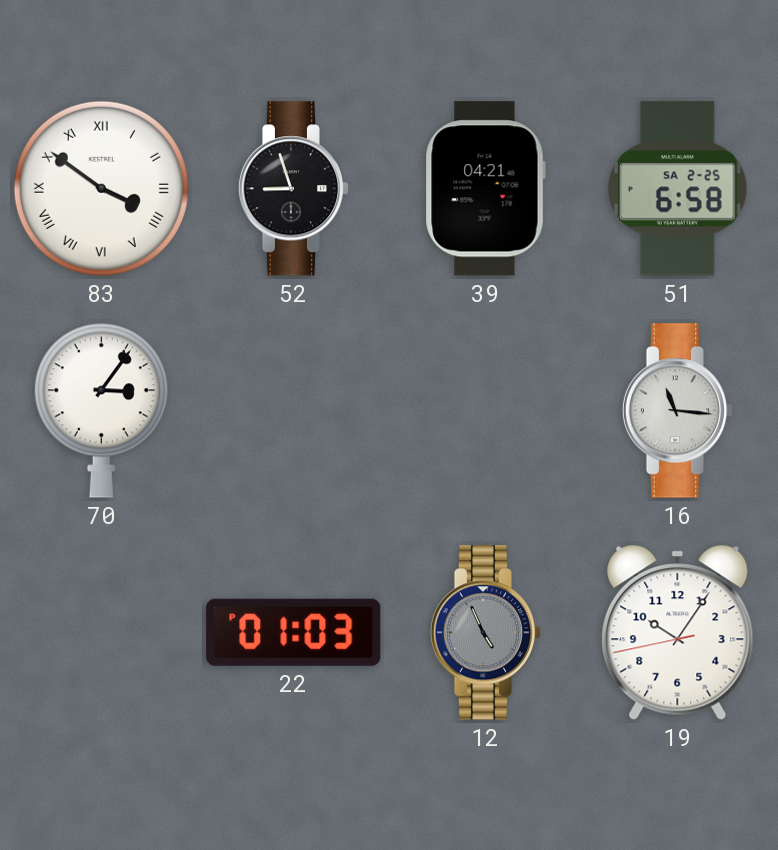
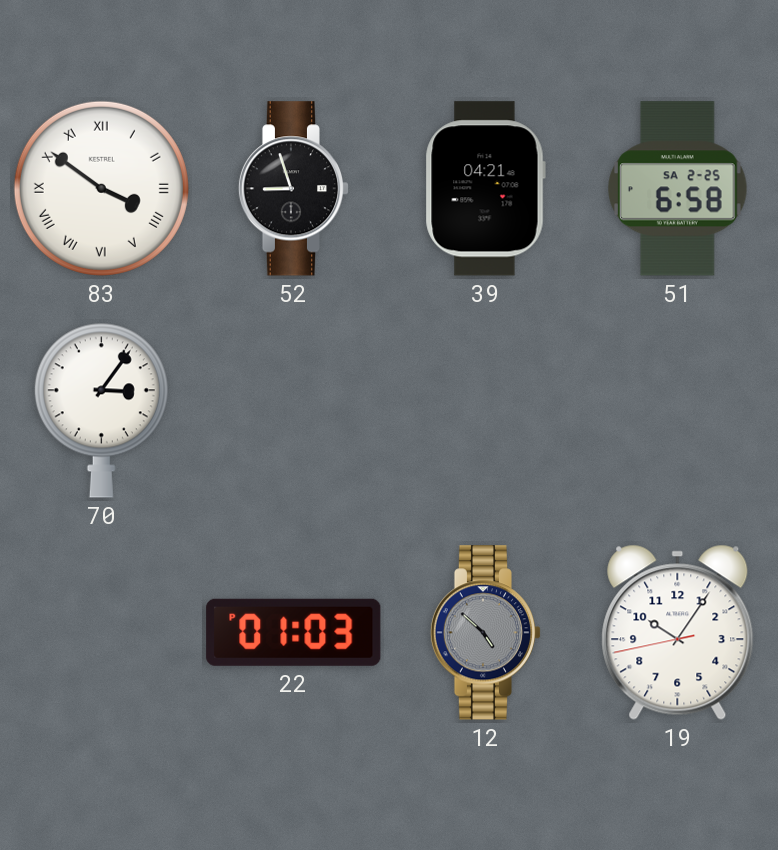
16: 11:16 -> none
12: 4:56 -> 4:52
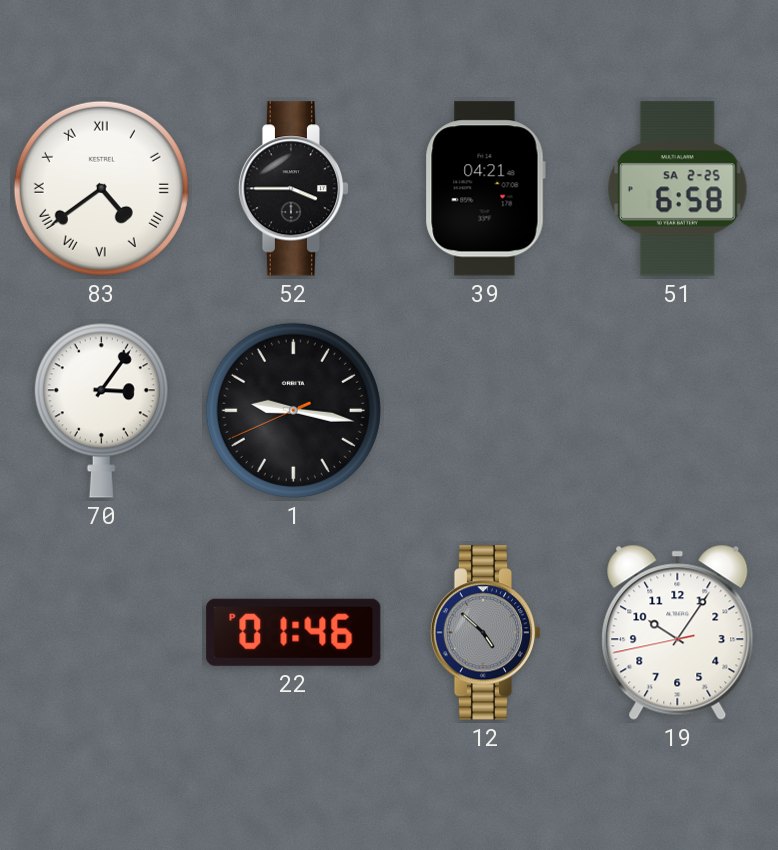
83: 3:51 -> 4:39
52: 8:57 -> 3:45
1: none -> 9:16
22: 01:03 -> 01:46
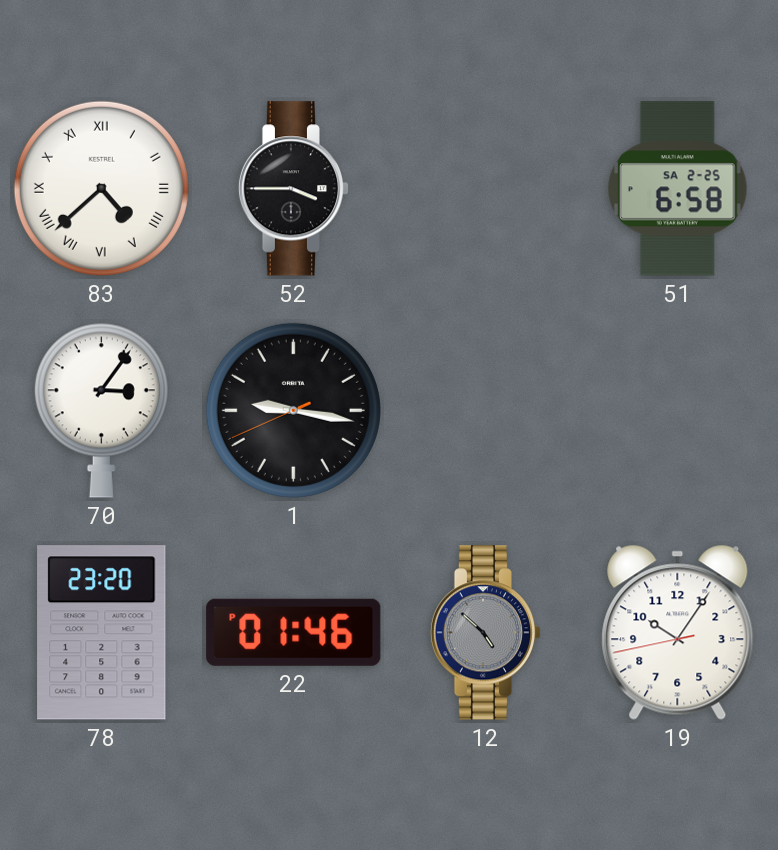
83: 4:39 -> 4:38
39: 04:21 -> none
78: none -> 23:20
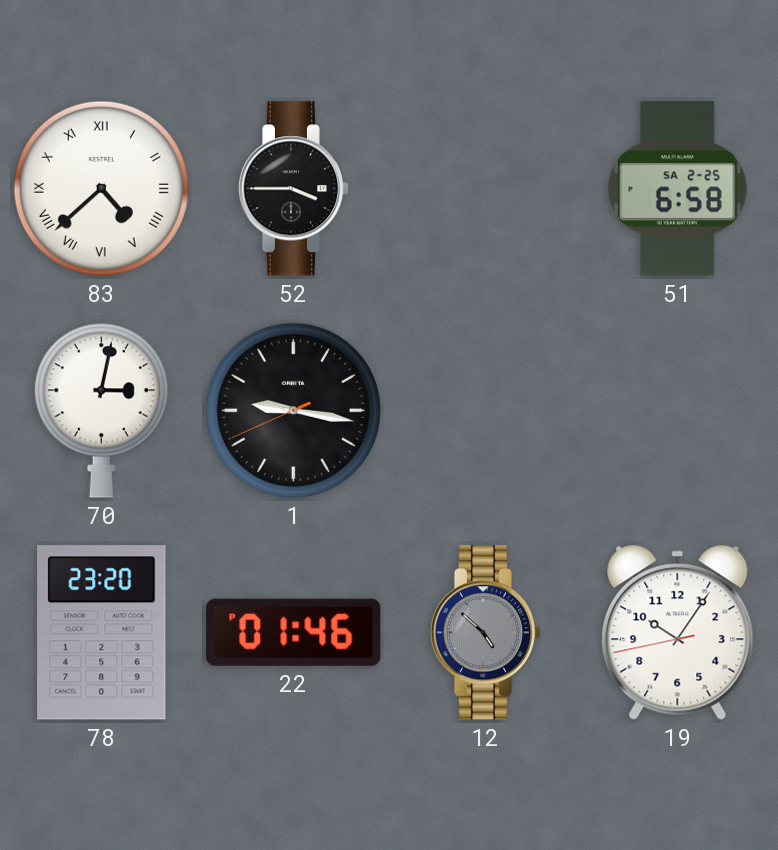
70: 3:06 -> 3:02
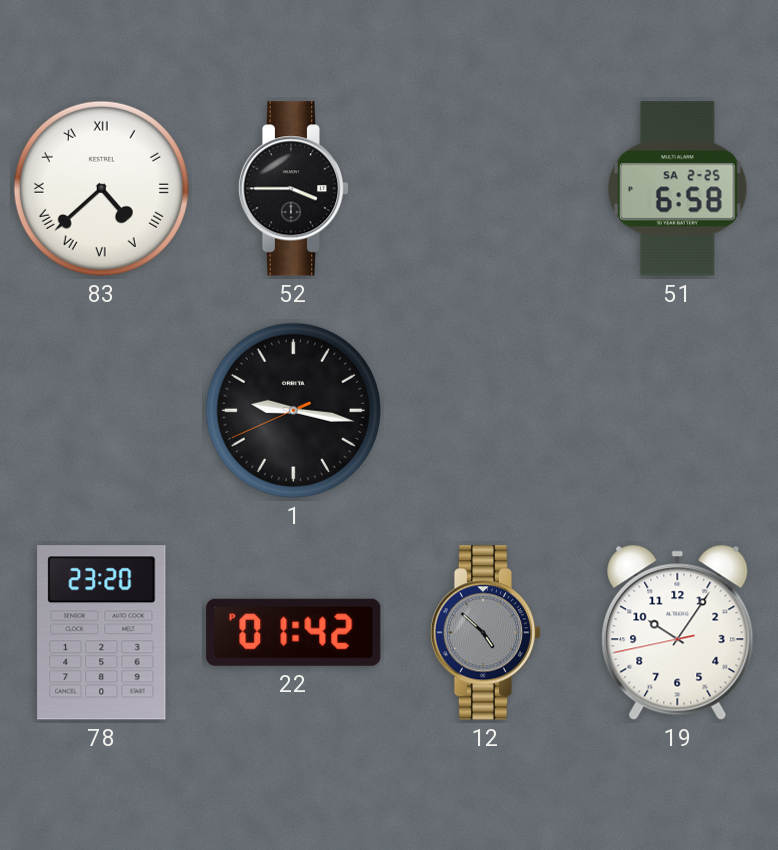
70: 3:02 -> none
22: 01:46 -> 01:42
